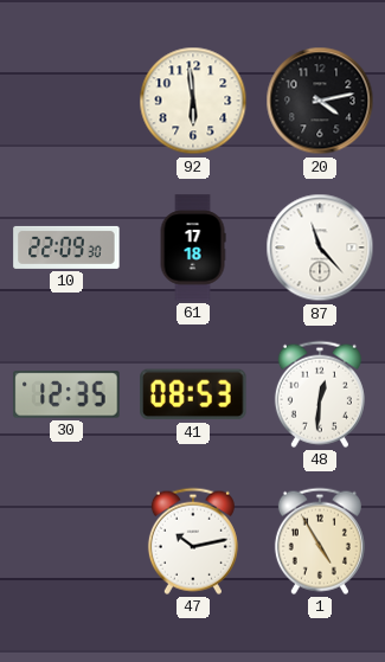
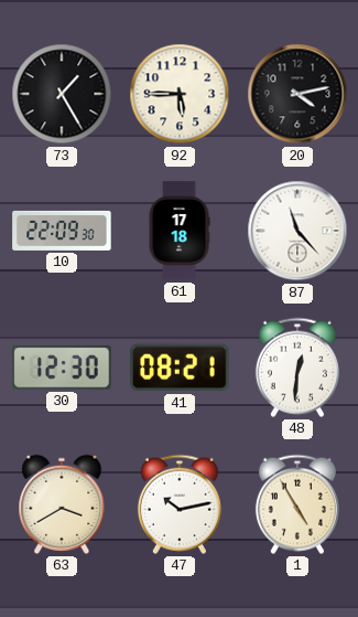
73: none -> 1:25
92: 5:59 -> 5:45
30: 12:35 -> 12:30
41: 08:53 -> 08:21
63: none -> 3:40
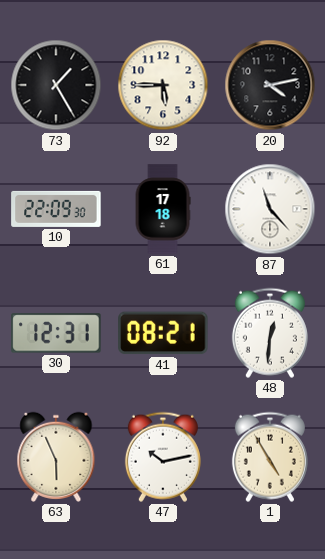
30: 12:30 -> 12:31
63: 3:40 -> 5:56
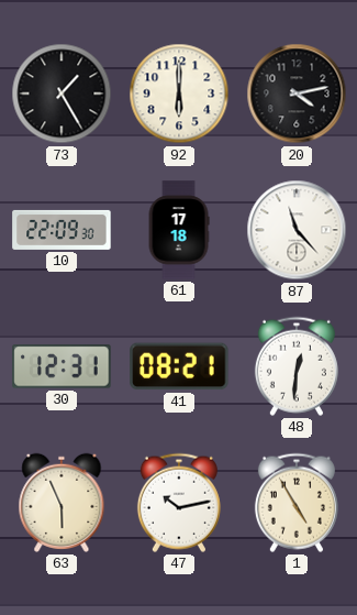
92: 5:45 -> 6:00
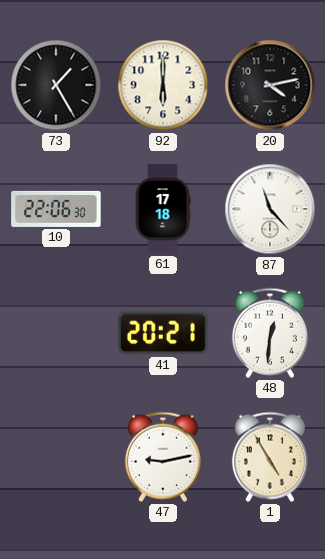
10: 22:09 -> 22:06
30: 12:31 -> none
41: 08:21 -> 20:21
63: 5:56 -> none
47: 10:13 -> 9:13
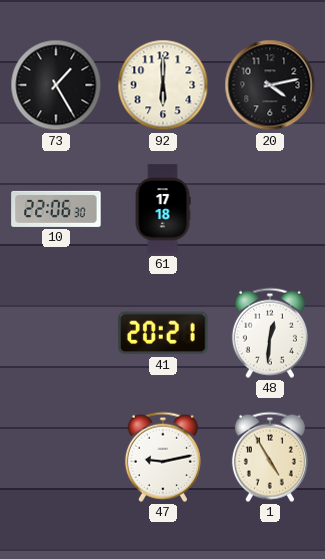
87: 11:23 -> none
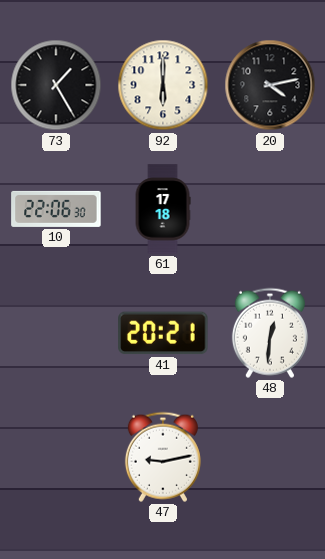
1: 4:55 -> none
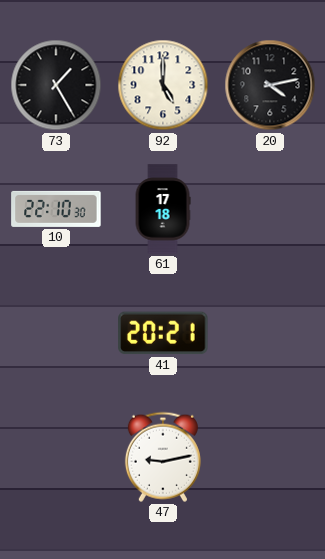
92: 6:00 -> 5:00
10: 22:06 -> 22:10
48: 12:31 -> none
